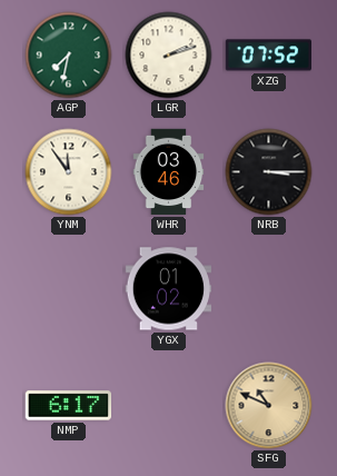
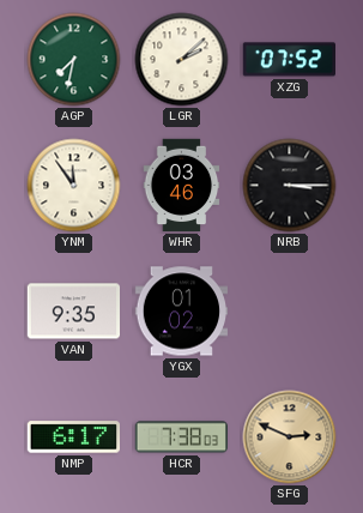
LGR: 2:12 -> 2:08
VAN: none -> 9:35
HCR: none -> 7:38
SFG: 10:49 -> 2:49
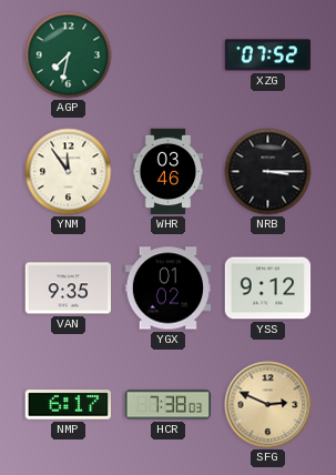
LGR: 2:08 -> none
YSS: none -> 9:12
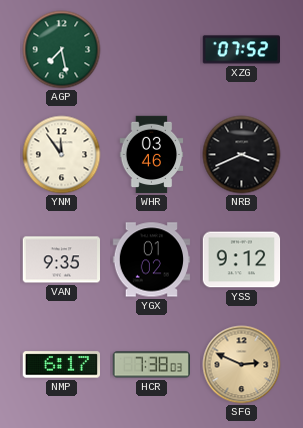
AGP: 7:32 -> 7:28
NRB: 3:15 -> 3:41
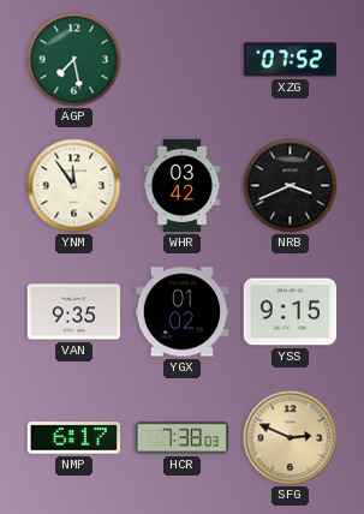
WHR: 03:46 -> 03:42
YSS: 9:12 -> 9:15
